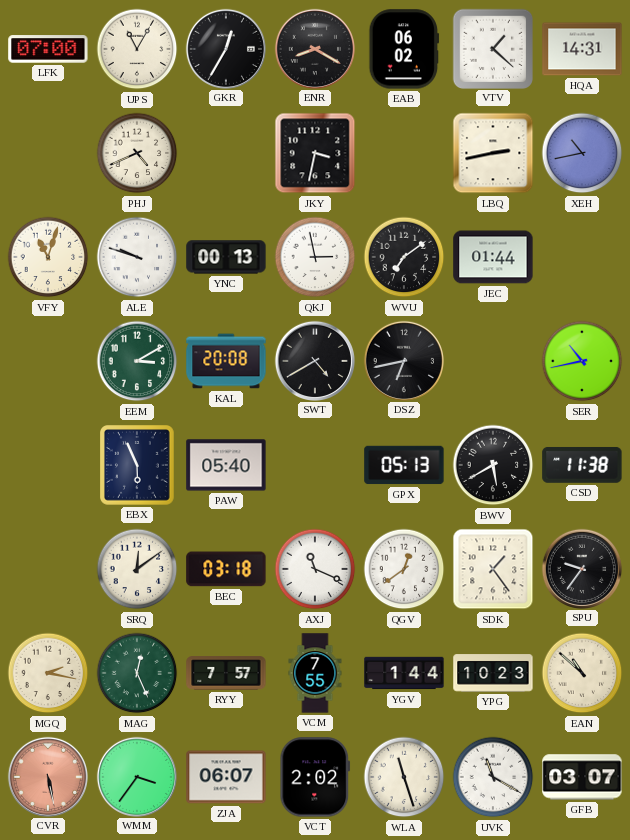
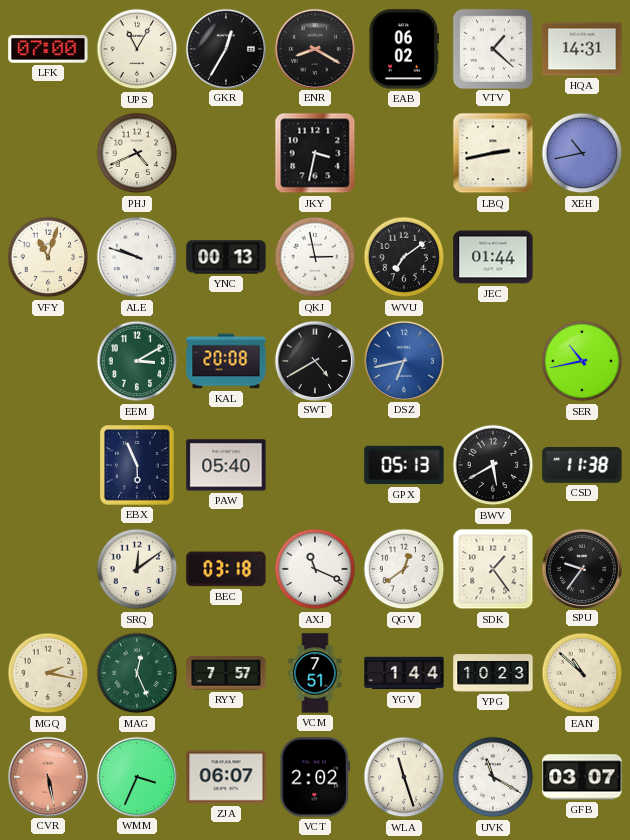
DSZ dial: black -> blue
VCM: 7:55 -> 7:51
WMM: 3:36 -> 3:34
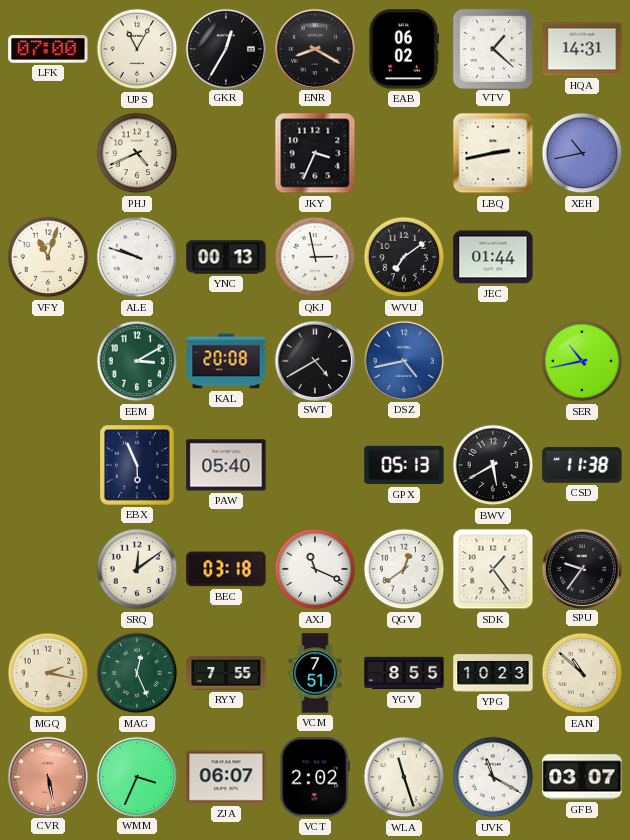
JKY: 3:32 -> 3:34
DSZ: 6:43 -> 4:43
RYY: 7:57 -> 7:55
YGV: 1:44 -> 8:55
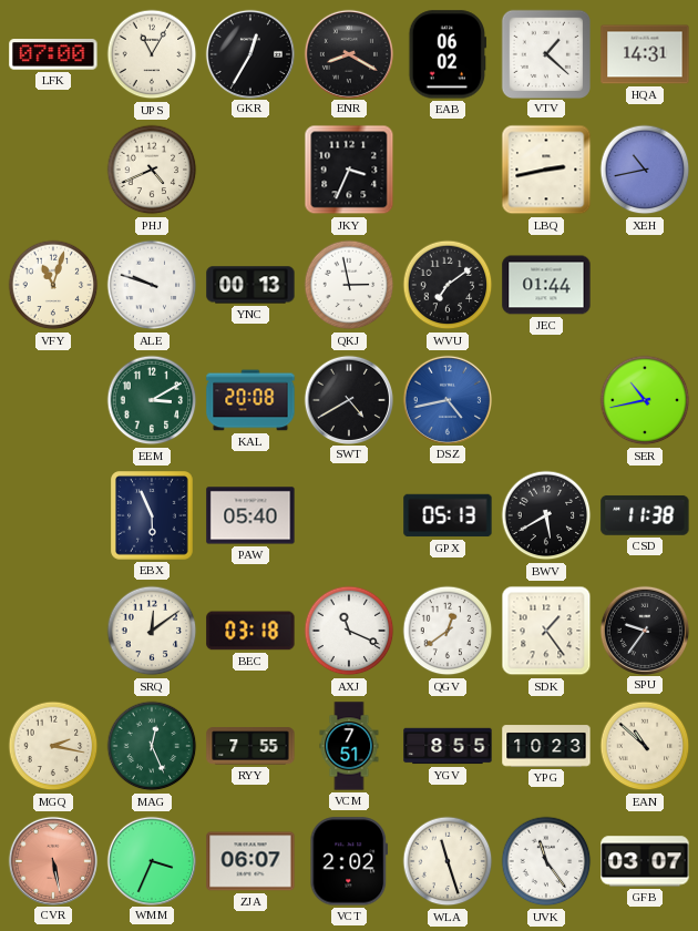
UVK: 11:20 -> 11:24
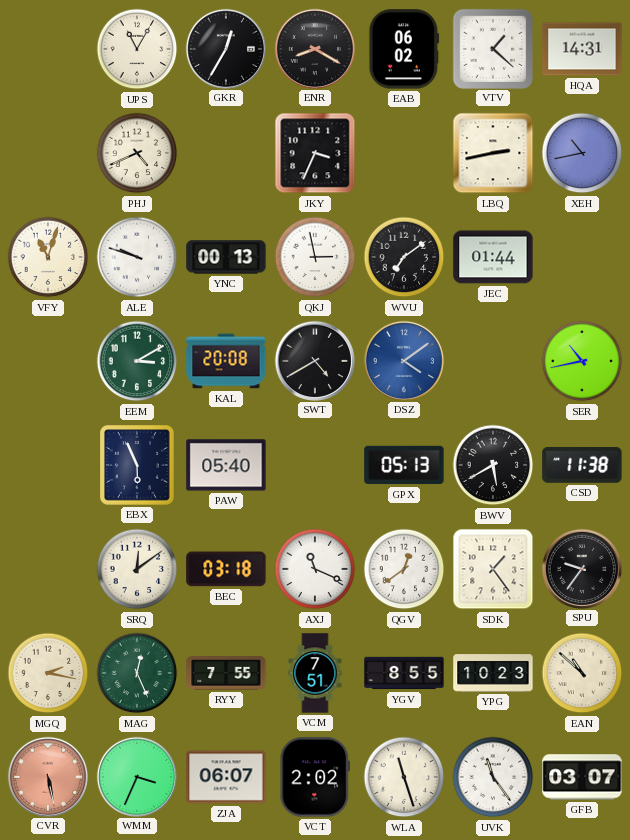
LFK: 07:00 -> none
DSZ: 4:43 -> 4:09
